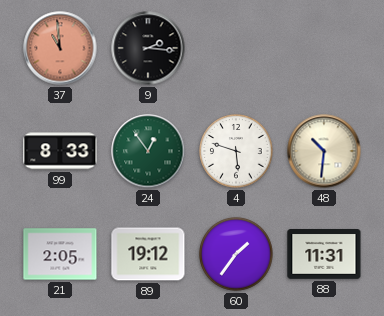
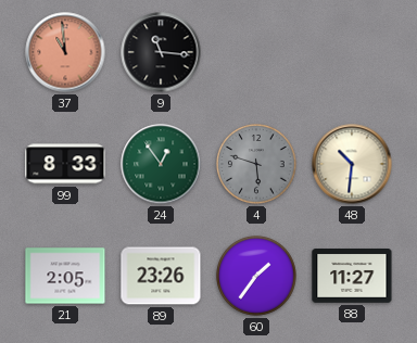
9: 2:16 -> 11:16
4 dial: white -> grey
89: 19:12 -> 23:26
88: 11:31 -> 11:27
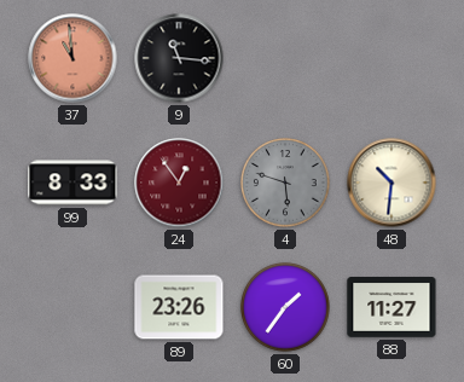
24 dial: green -> burgundy
21: 2:05 -> none
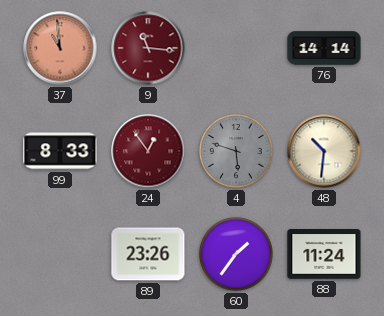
9 dial: black -> burgundy
76: none -> 14:14
88: 11:27 -> 11:24
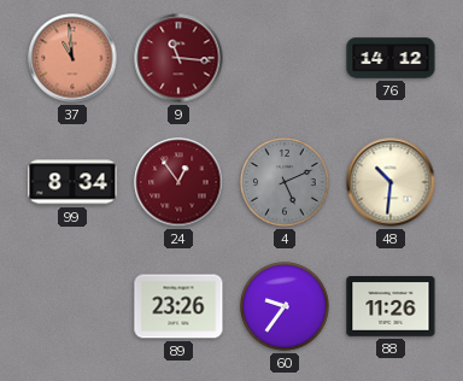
76: 14:14 -> 14:12
99: 8:33 -> 8:34
4: 5:48 -> 5:11
60: 1:36 -> 9:36
88: 11:24 -> 11:26
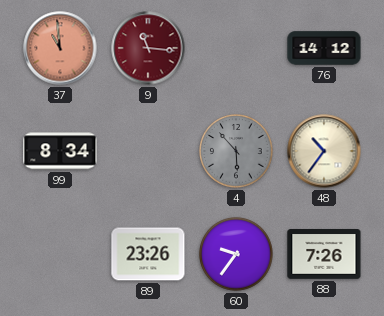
24: 12:54 -> none
4: 5:11 -> 5:53
48: 10:31 -> 10:36
88: 11:26 -> 7:26
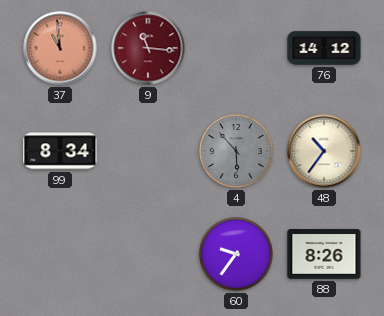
89: 23:26 -> none
88: 7:26 -> 8:26
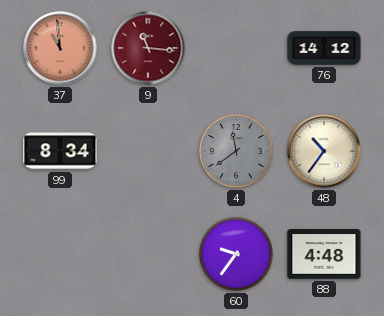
4: 5:53 -> 11:39
88: 8:26 -> 4:48
